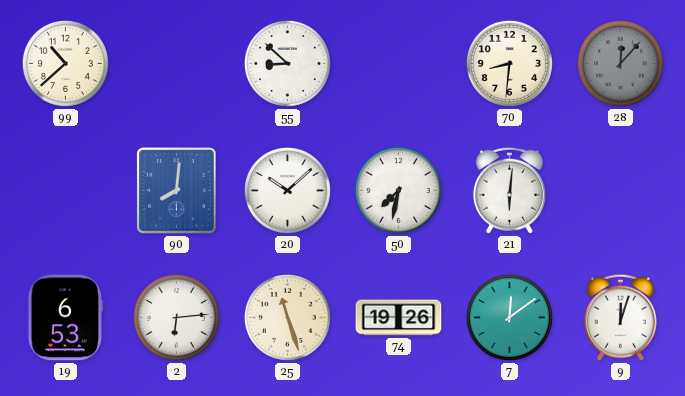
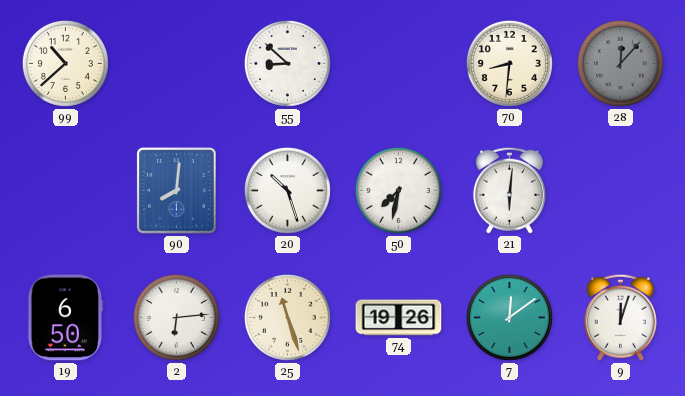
20: 10:08 -> 10:27
19: 6:53 -> 6:50
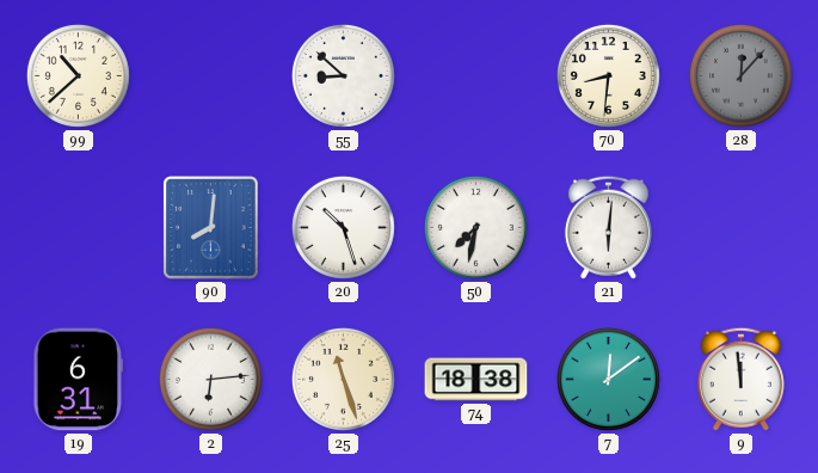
19: 6:50 -> 6:31
74: 19:26 -> 18:38
9: 12:03 -> 11:59
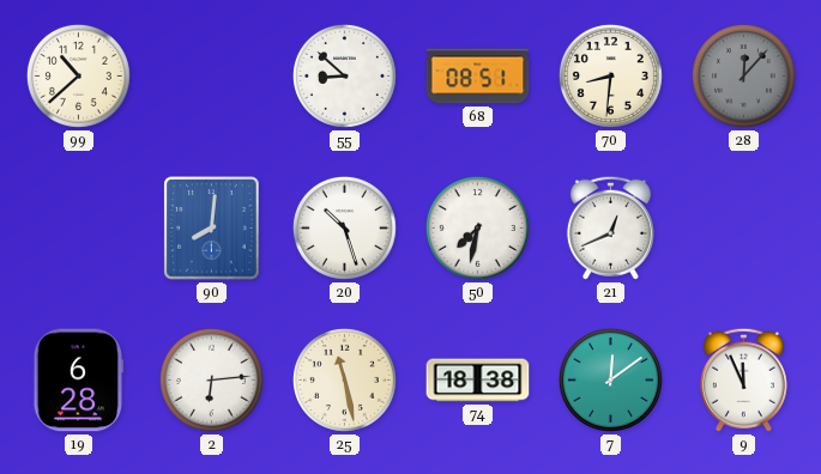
68: none -> 08:51
21: 6:01 -> 12:41
19: 6:31 -> 6:28
25: 11:27 -> 11:28
9: 11:59 -> 11:56
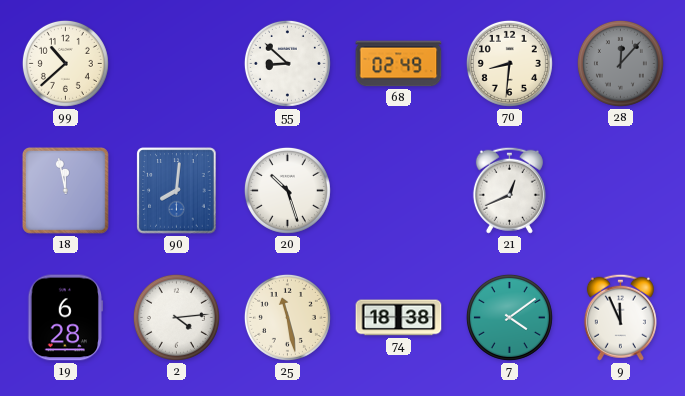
68: 08:51 -> 02:49
18: none -> 11:58
50: 7:32 -> none
2: 6:14 -> 4:14
7: 12:09 -> 4:09
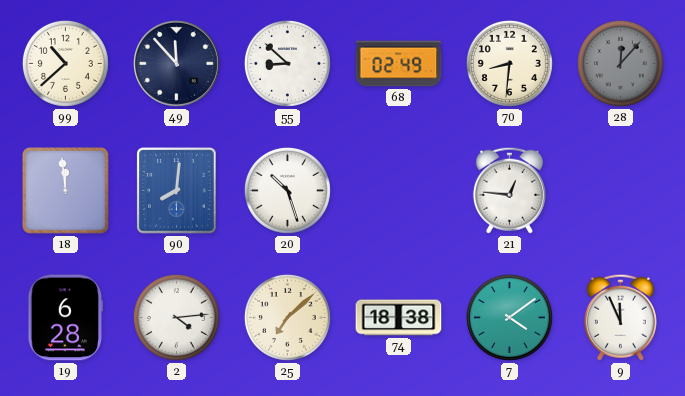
49: none -> 11:53
18: 11:58 -> 11:59
21: 12:41 -> 12:46
25: 11:28 -> 7:08
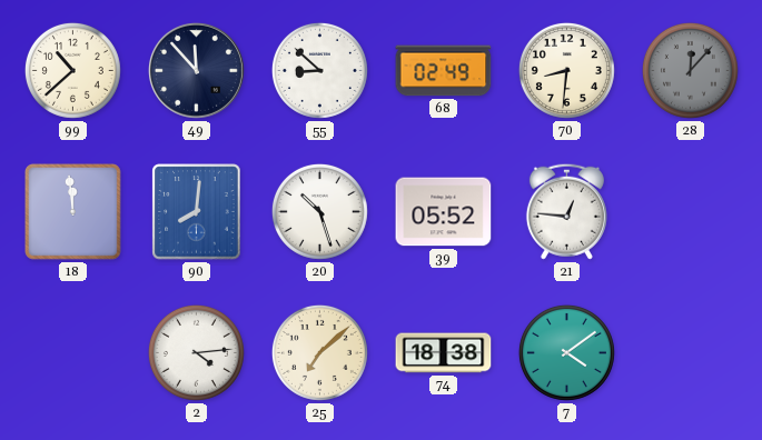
39: none -> 05:52
19: 6:28 -> none
9: 11:56 -> none
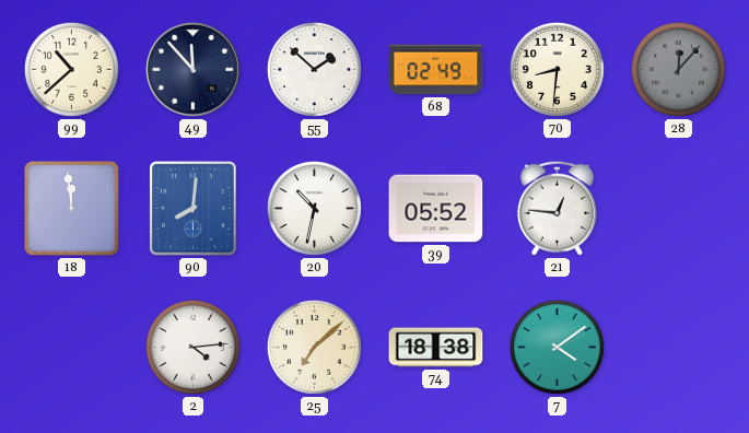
55: 8:52 -> 1:52
20: 10:27 -> 10:32
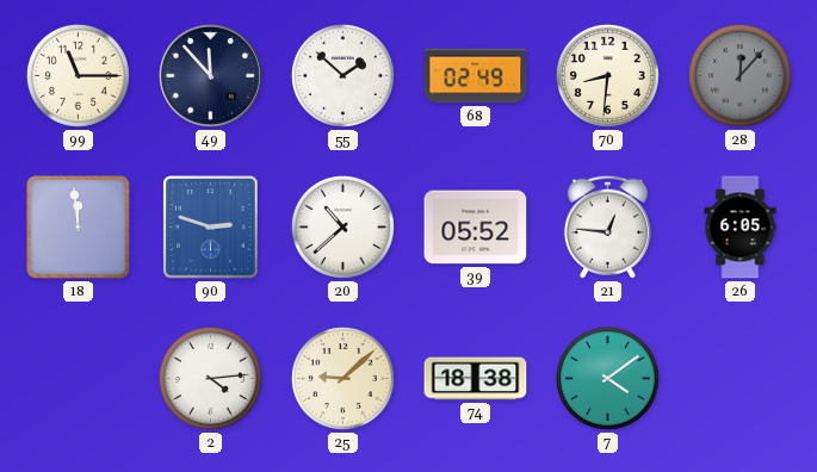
99: 10:38 -> 11:15
90: 8:01 -> 2:48
20: 10:32 -> 10:38
26: none -> 6:05
25: 7:08 -> 9:08
